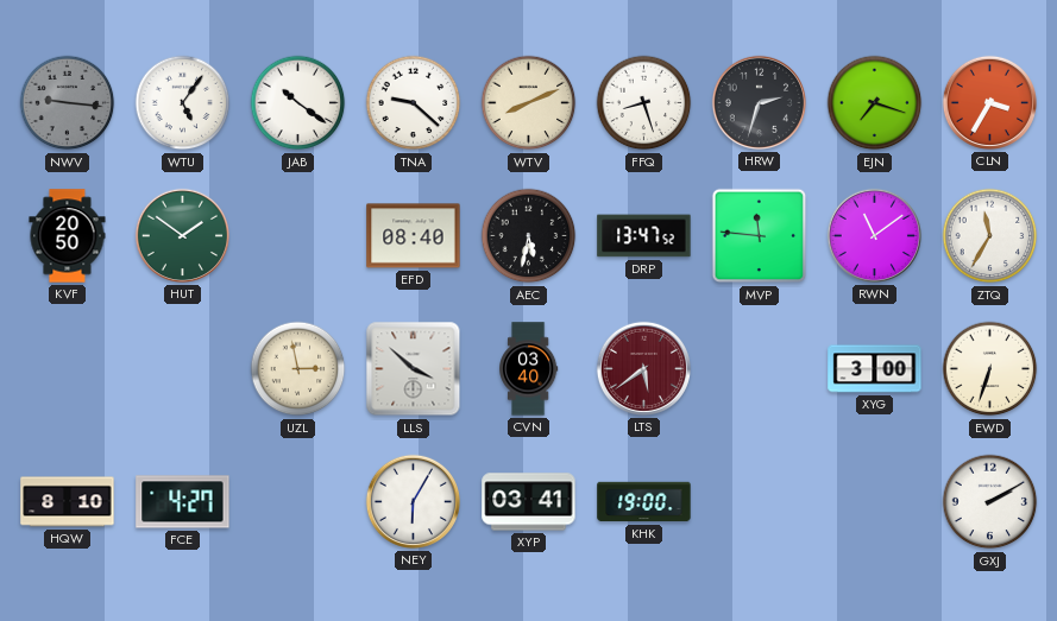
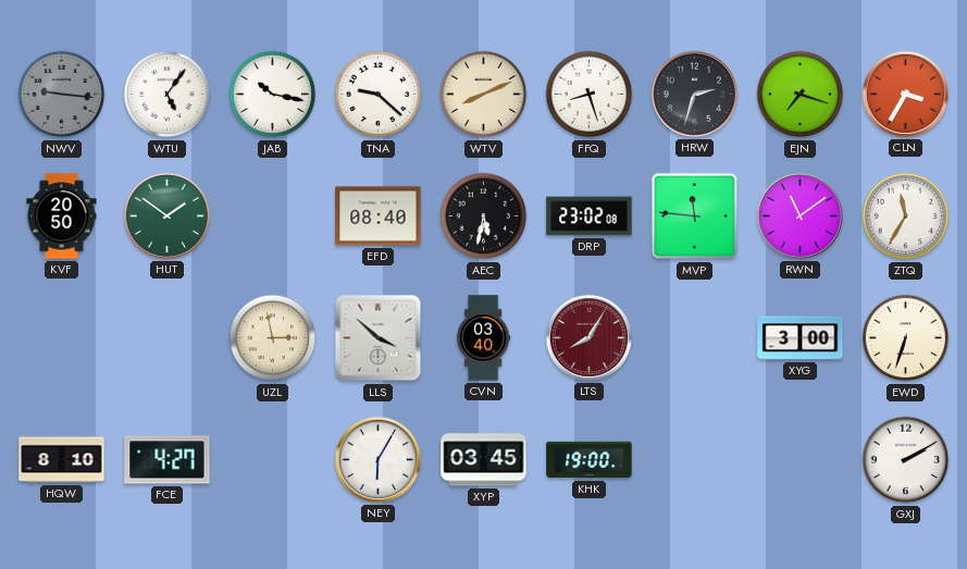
JAB: 10:21 -> 10:17
DRP: 13:47 -> 23:02
LTS: 5:39 -> 8:05
XYP: 03:41 -> 03:45
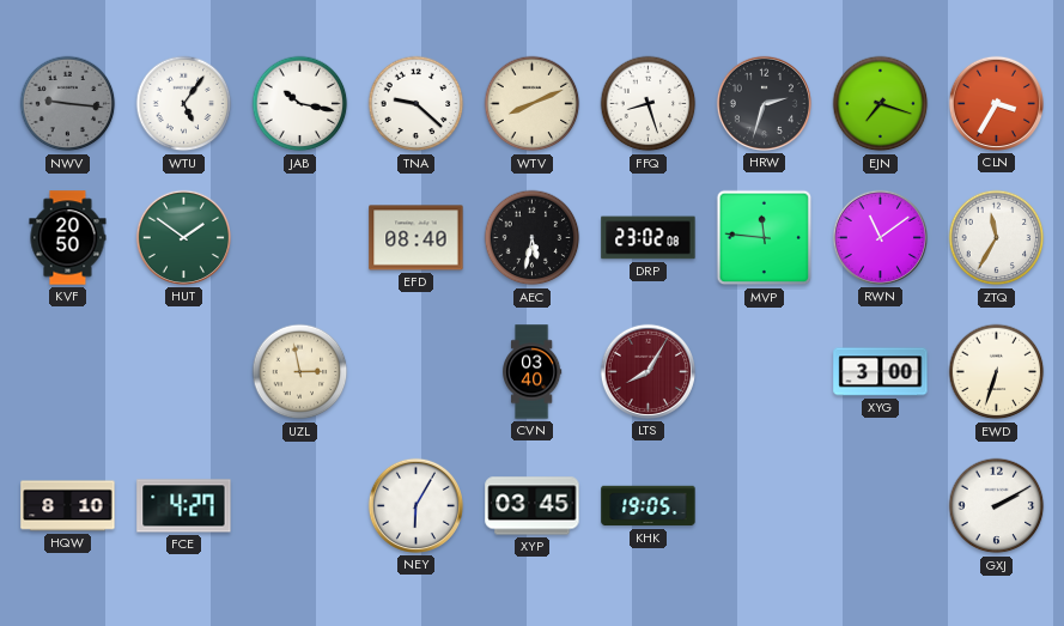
LLS: 3:52 -> none
KHK: 19:00 -> 19:05
